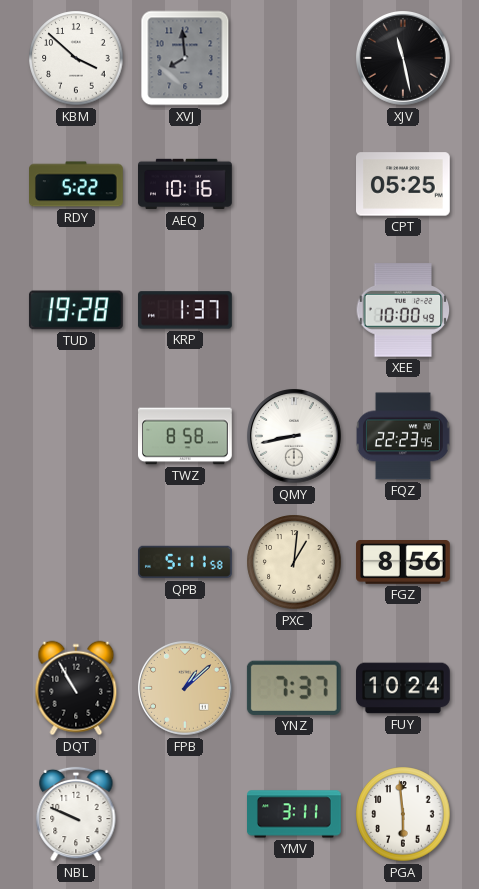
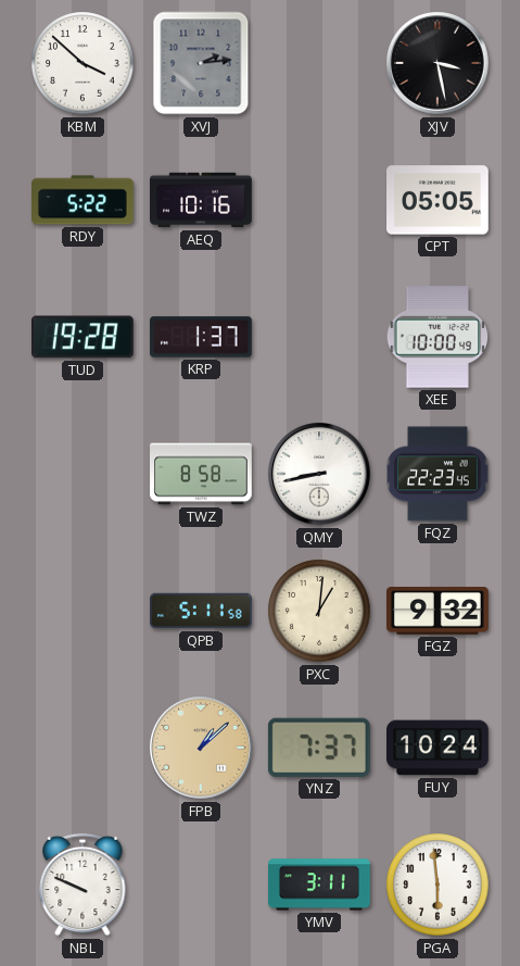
XVJ: 7:59 -> 2:14
XJV: 11:28 -> 3:28
CPT: 05:25 -> 05:05
FGZ: 8:56 -> 9:32
DQT: 10:55 -> none
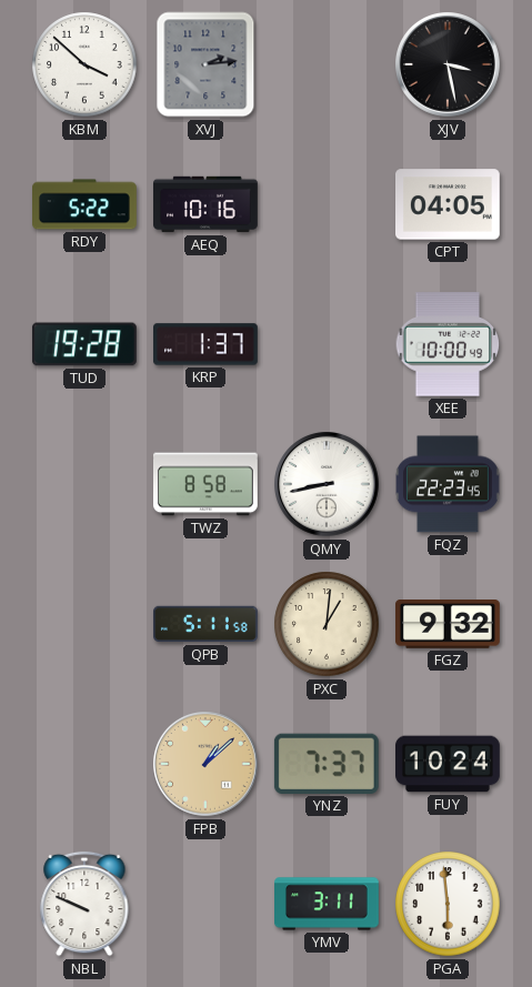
CPT: 05:05 -> 04:05
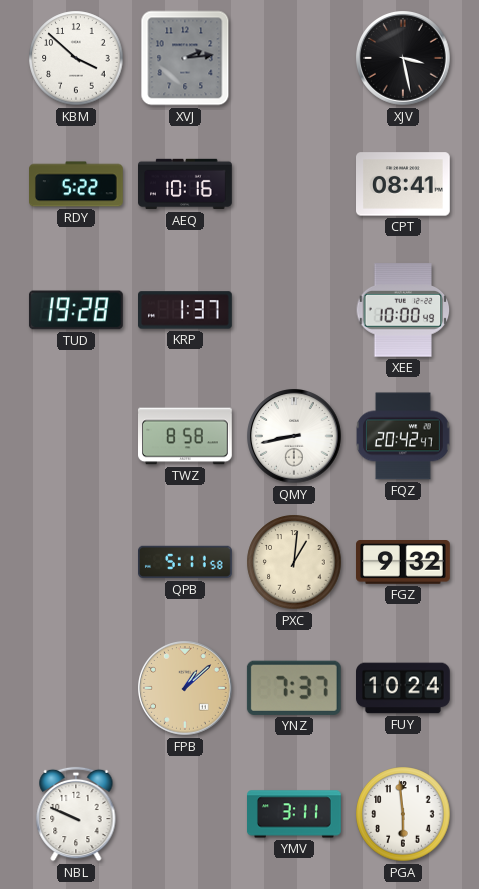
CPT: 04:05 -> 08:41
FQZ: 22:23 -> 20:42
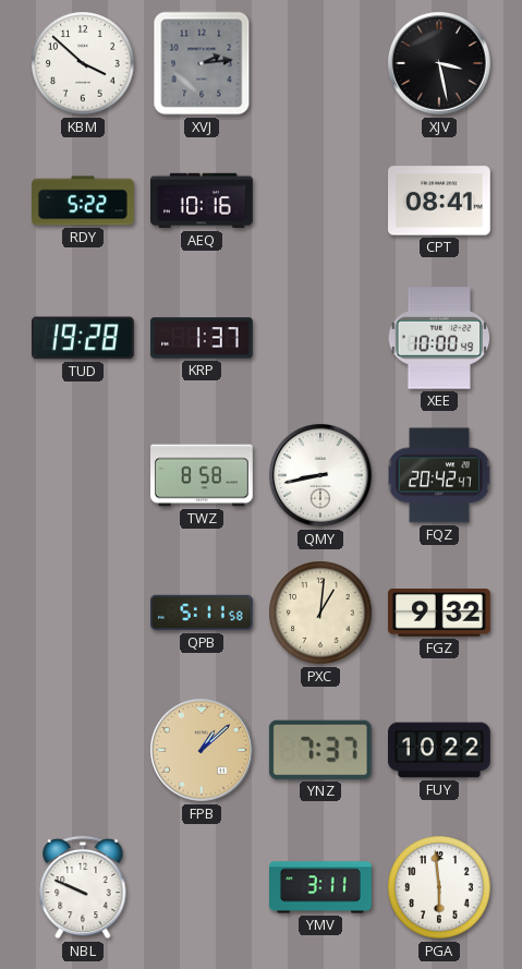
FUY: 10:24 -> 10:22
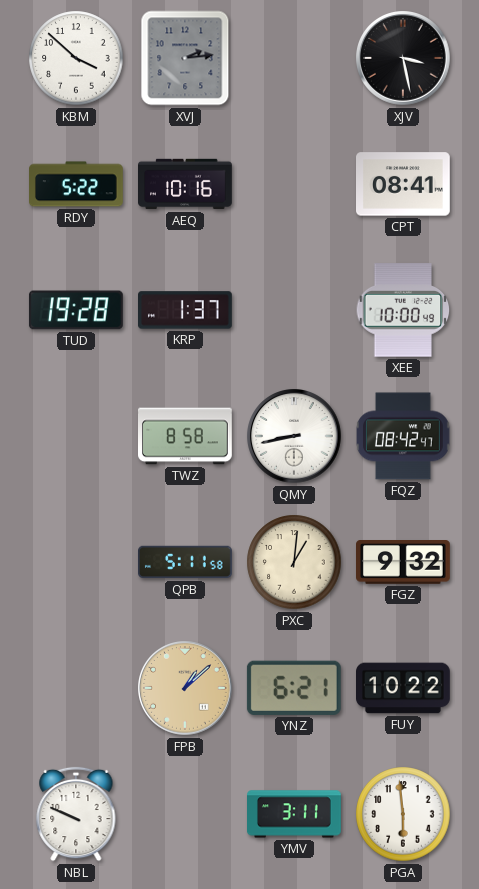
FQZ: 20:42 -> 08:42
YNZ: 7:37 -> 6:21
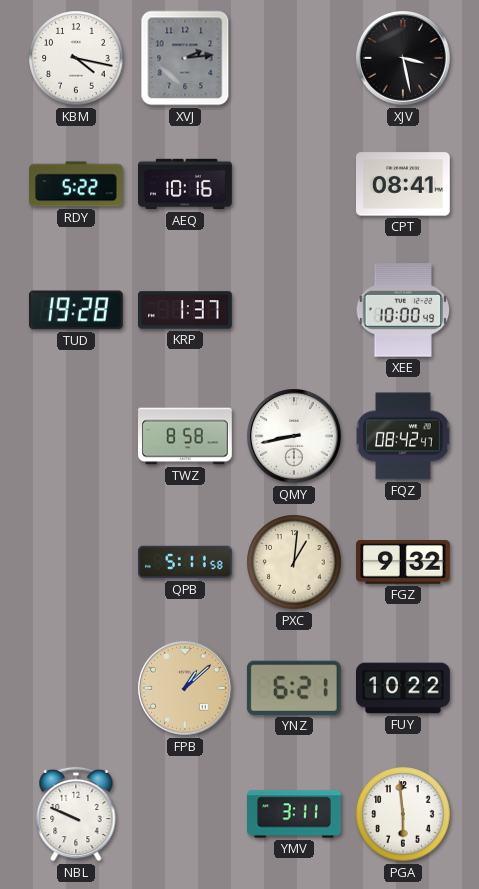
KBM: 3:52 -> 4:17
